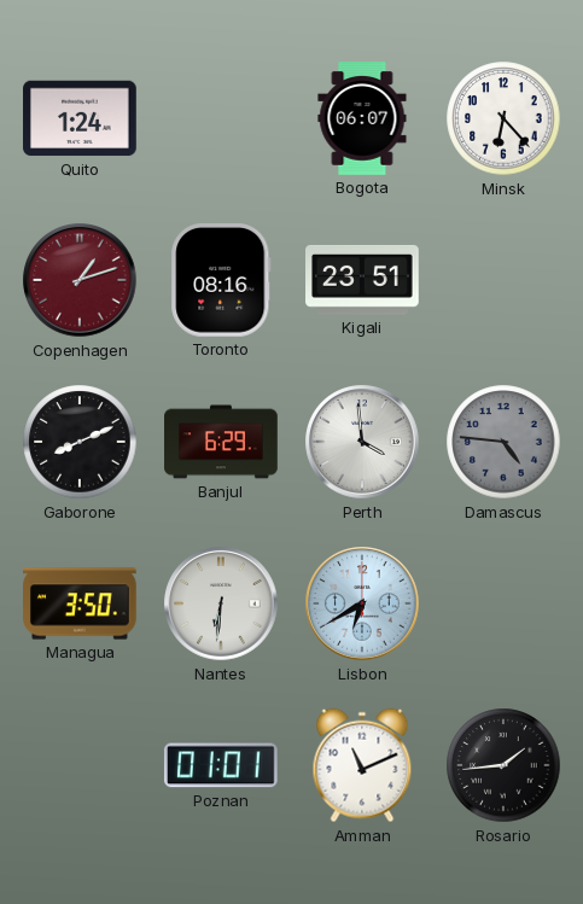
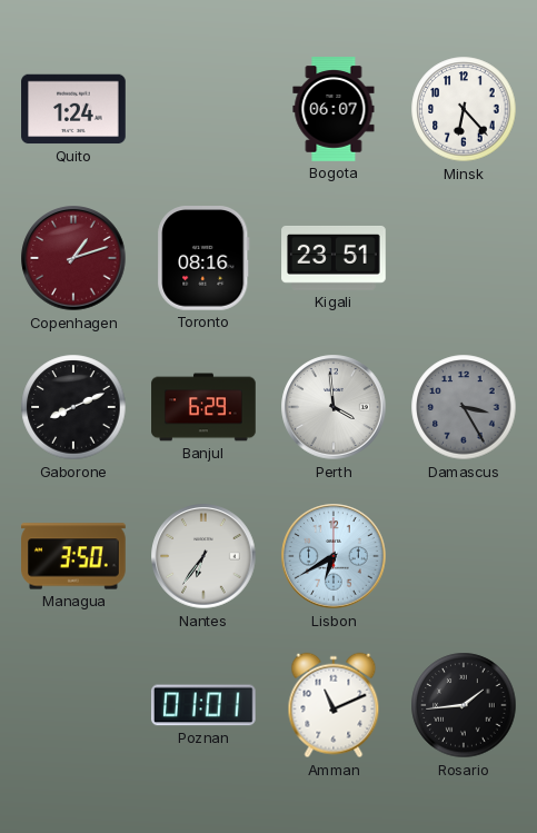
Damascus: 4:46 -> 3:25
Nantes: 6:31 -> 6:36
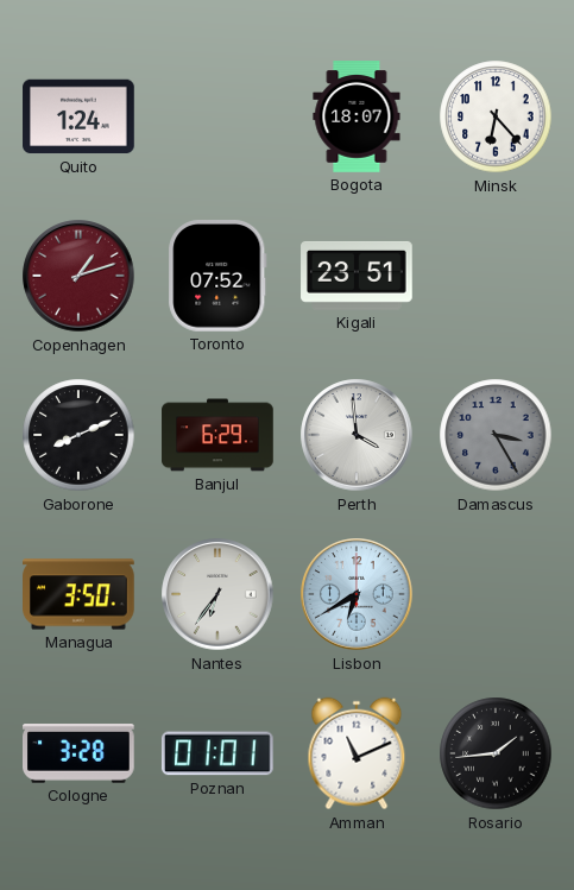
Bogota: 06:07 -> 18:07
Toronto: 08:16 -> 07:52
Cologne: none -> 3:28
